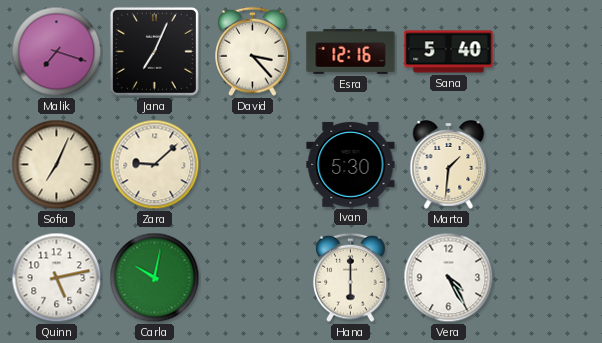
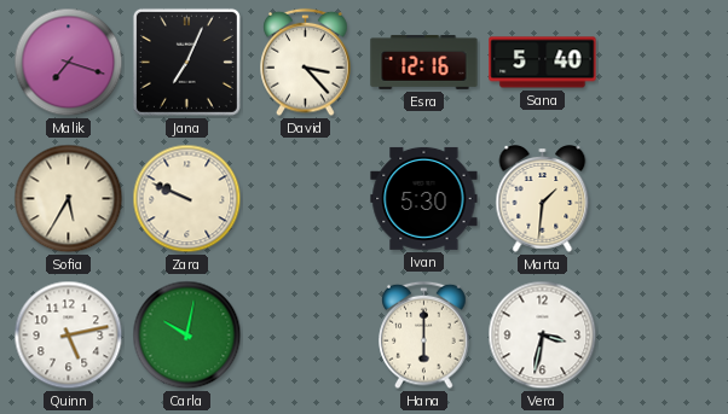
Sofia: 7:04 -> 5:35
Zara: 9:08 -> 9:49
Vera: 4:25 -> 3:32
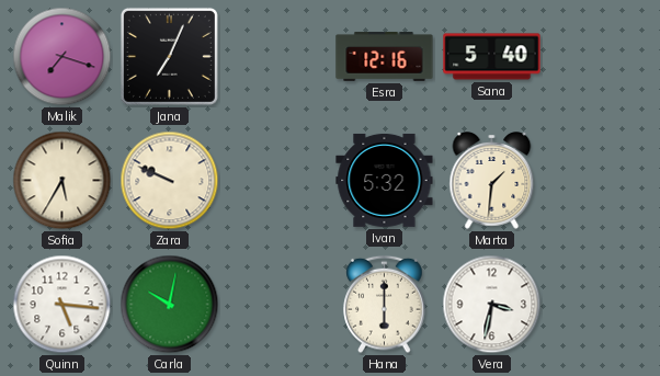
David: 3:23 -> none
Ivan: 5:30 -> 5:32
Quinn: 5:13 -> 5:16
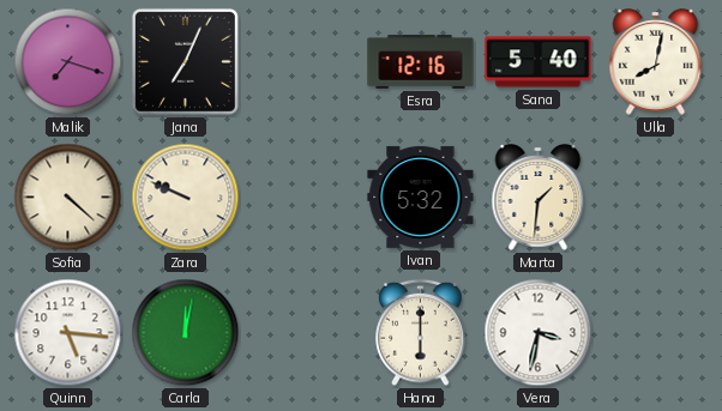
Ulla: none -> 8:02
Sofia: 5:35 -> 4:22
Carla: 10:02 -> 12:02
